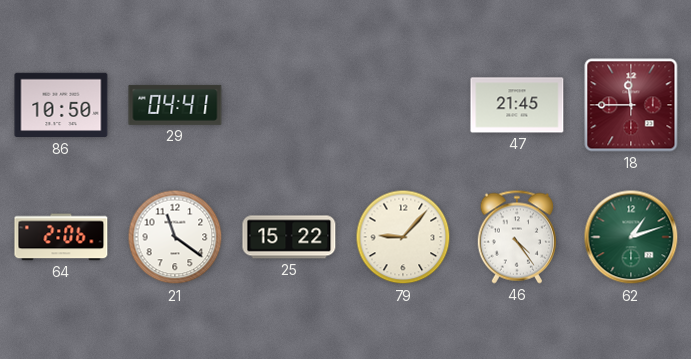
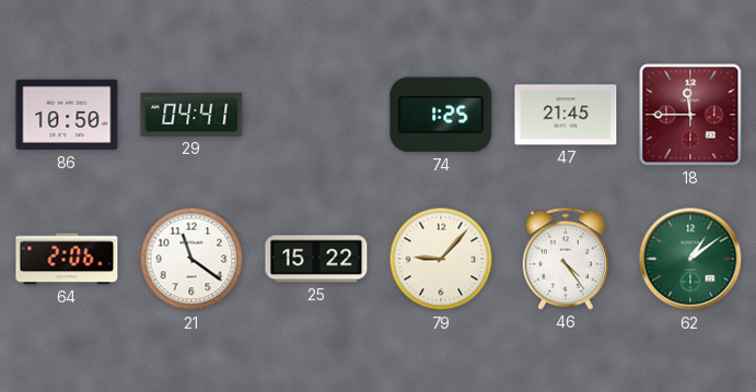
74: none -> 1:25
62: 1:12 -> 1:09
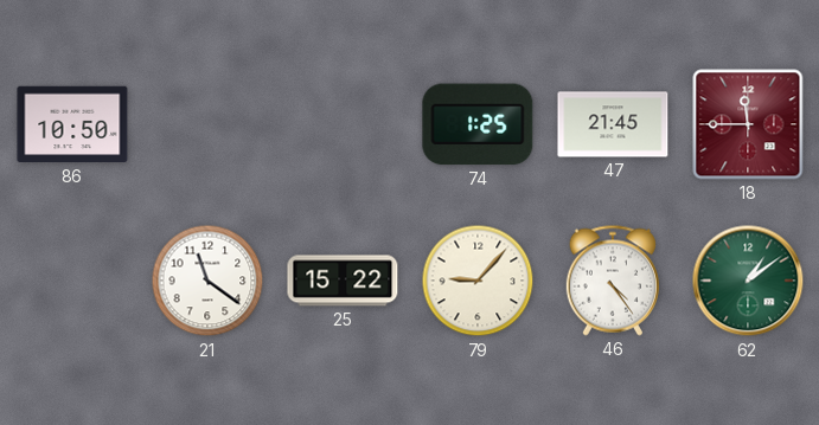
29: 04:41 -> none
64: 2:06 -> none
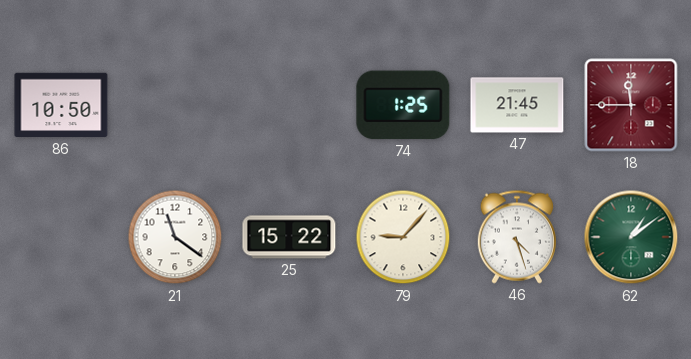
46: 4:24 -> 4:27
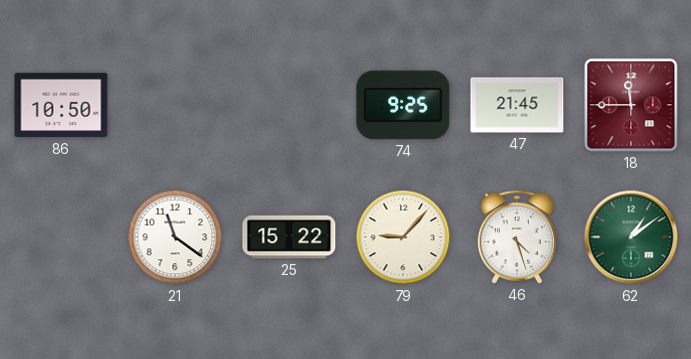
74: 1:25 -> 9:25
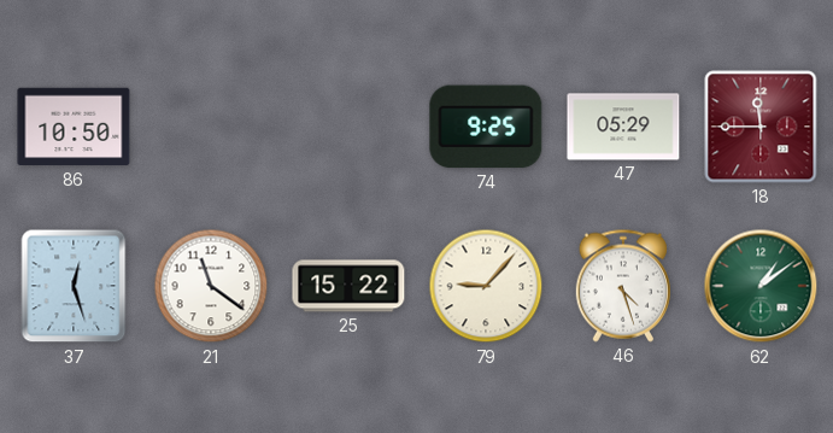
47: 21:45 -> 05:29
37: none -> 12:27
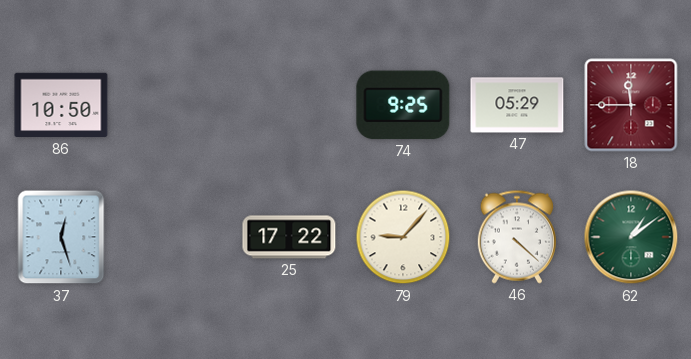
21: 11:21 -> none
25: 15:22 -> 17:22
46: 4:27 -> 4:22
